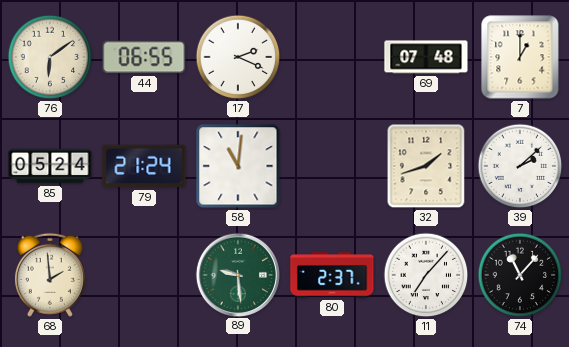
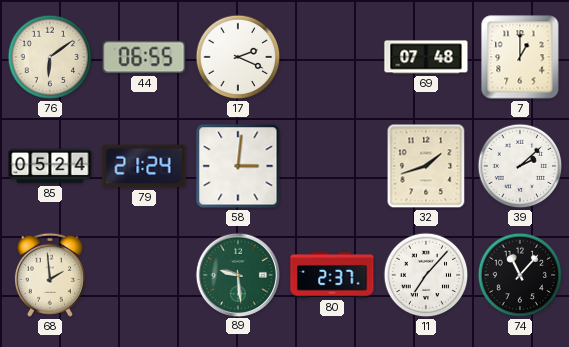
58: 11:01 -> 3:01
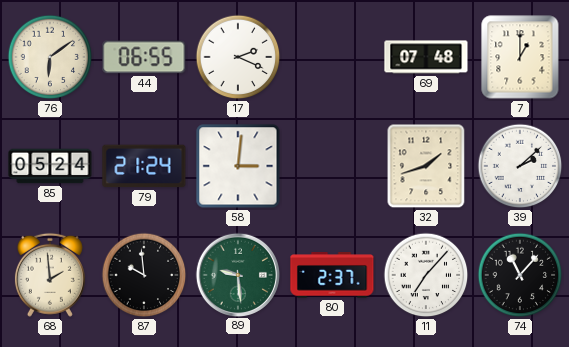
87: none -> 9:59
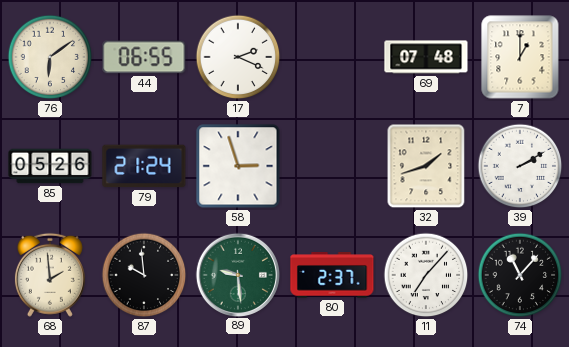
85: 05:24 -> 05:26
58: 3:01 -> 2:57
39: 2:08 -> 2:10
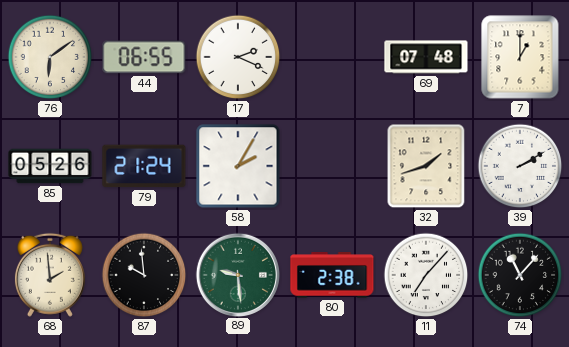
58: 2:57 -> 2:05
80: 2:37 -> 2:38
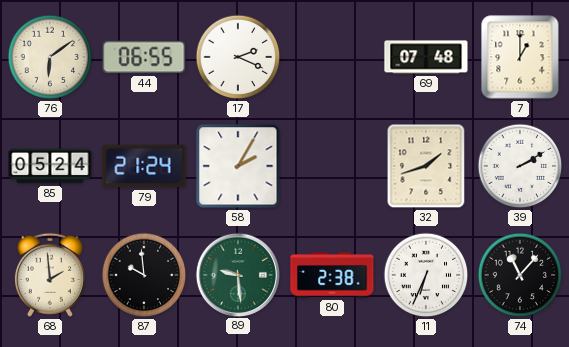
85: 05:26 -> 05:24
11: 7:07 -> 6:34
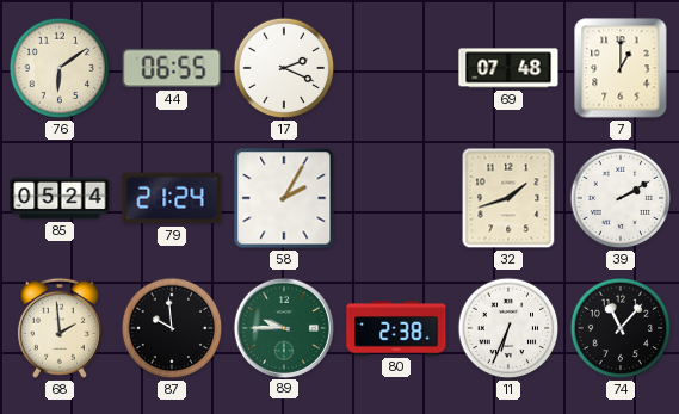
89: 9:29 -> 9:45
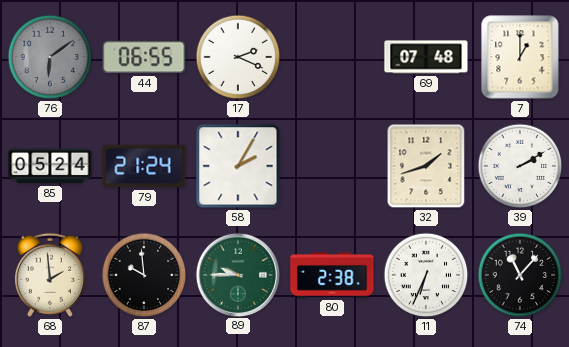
76 dial: cream -> grey
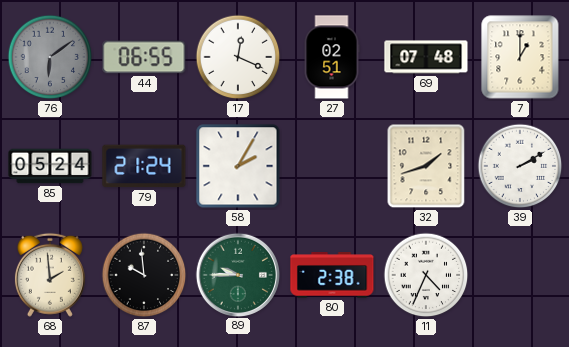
17: 2:19 -> 12:19
27: none -> 02:51
11: 6:34 -> 4:34
74: 11:07 -> none
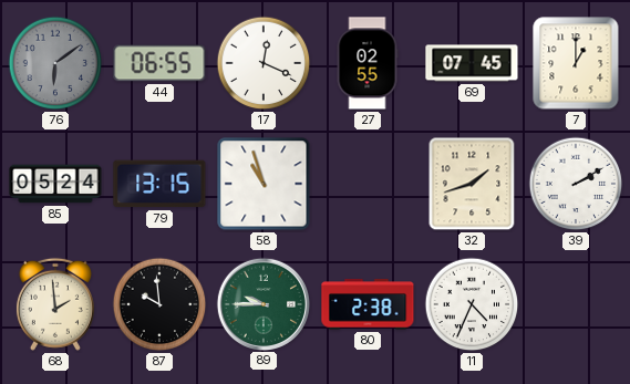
27: 02:51 -> 02:55
69: 07:48 -> 07:45
79: 21:24 -> 13:15
58: 2:05 -> 10:57
